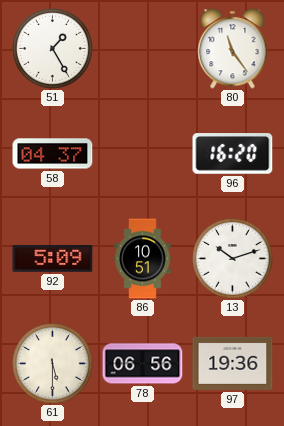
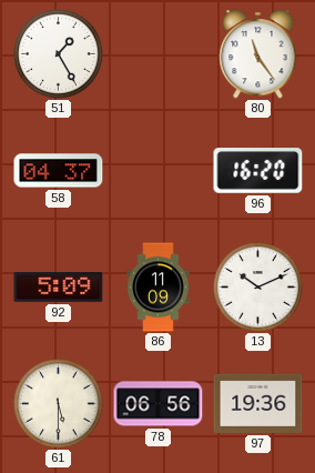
86: 10:51 -> 11:09
13: 10:12 -> 10:11
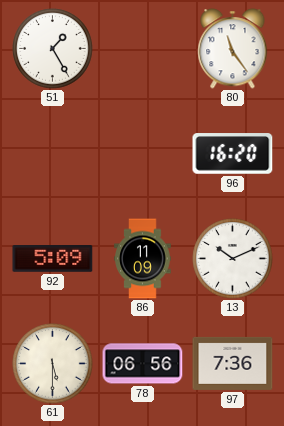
58: 04:37 -> none
97: 19:36 -> 7:36
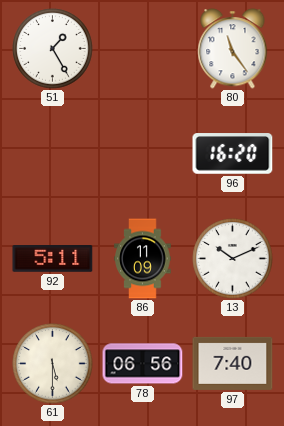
92: 5:09 -> 5:11
97: 7:36 -> 7:40
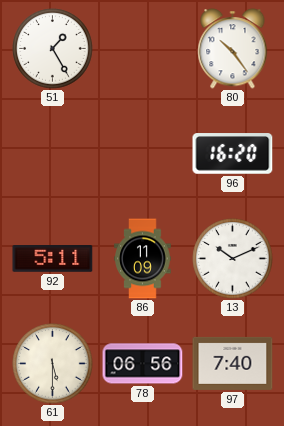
80: 11:24 -> 10:24
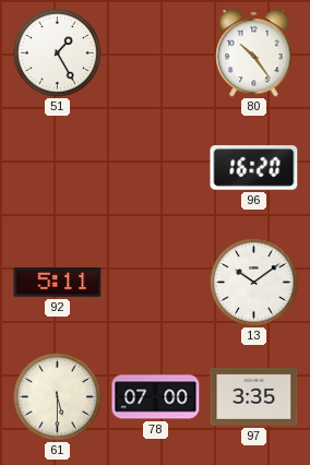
86: 11:09 -> none
13: 10:11 -> 10:09
78: 06:56 -> 07:00
97: 7:40 -> 3:35
